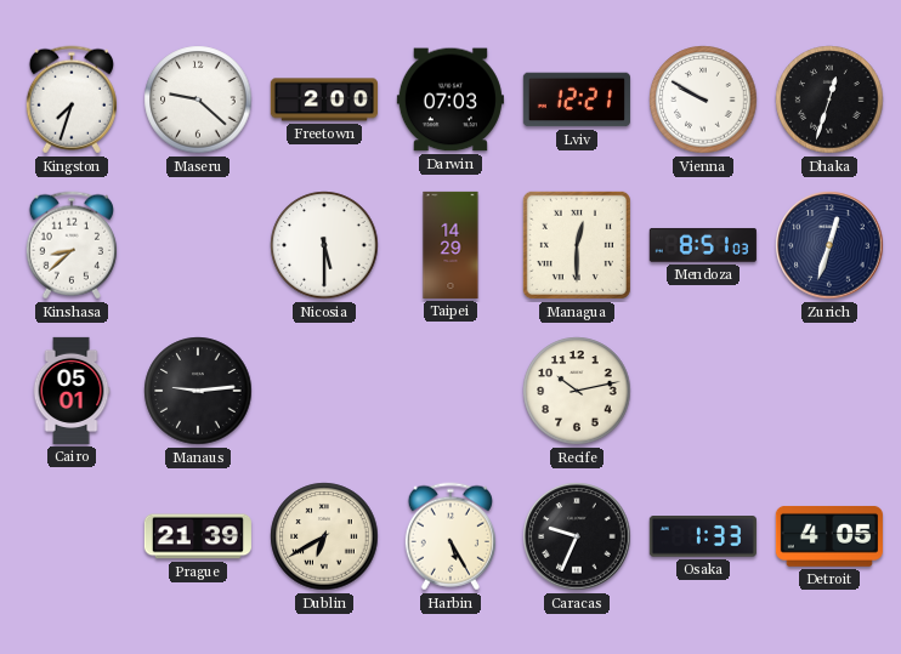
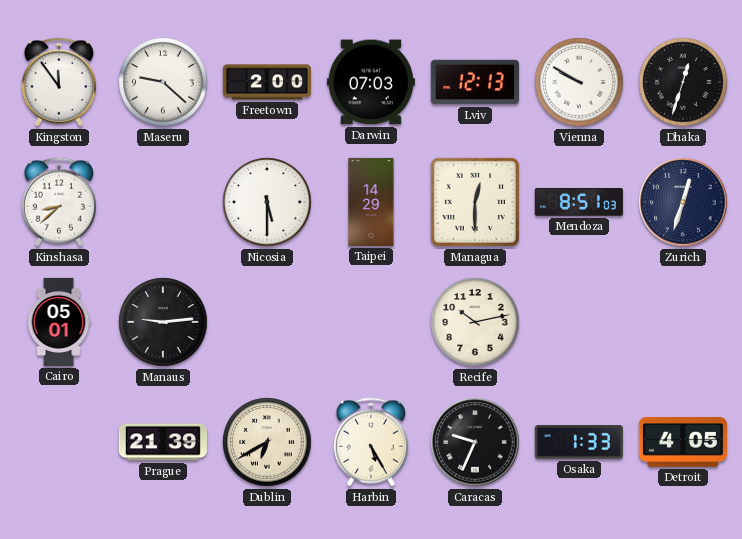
Kingston: 7:33 -> 11:54
Lviv: 12:21 -> 12:13
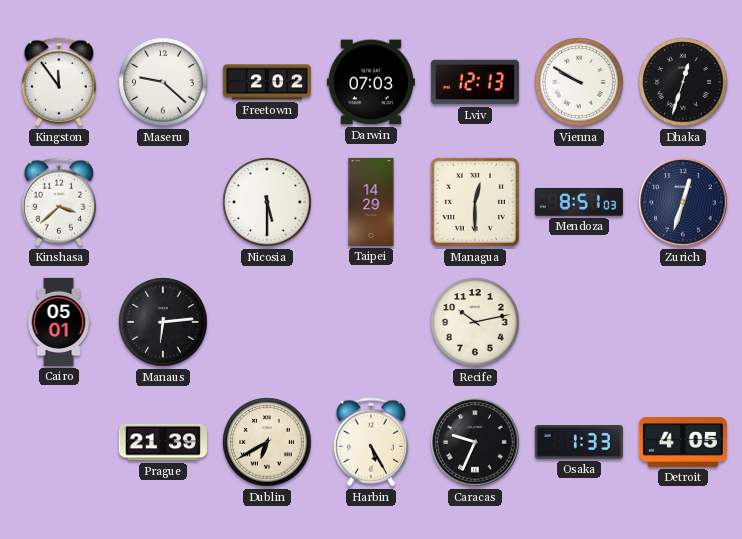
Freetown: 2:00 -> 2:02
Kinshasa: 8:38 -> 3:38
Manaus: 9:14 -> 6:14
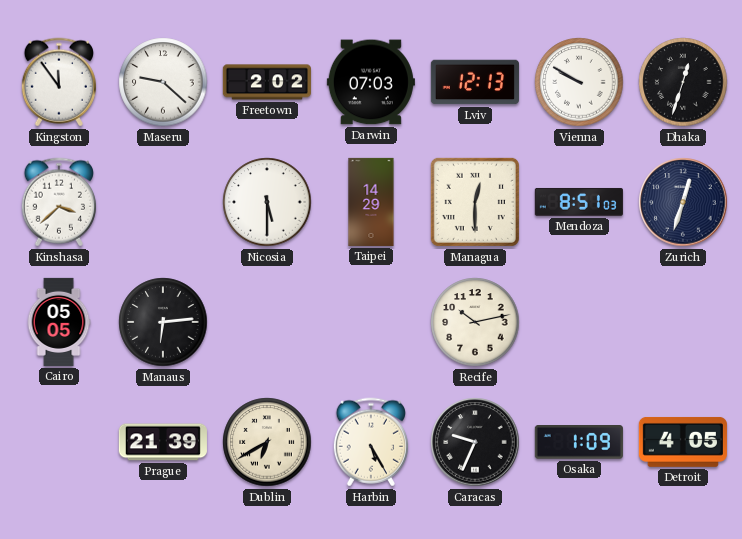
Cairo: 05:01 -> 05:05
Osaka: 1:33 -> 1:09
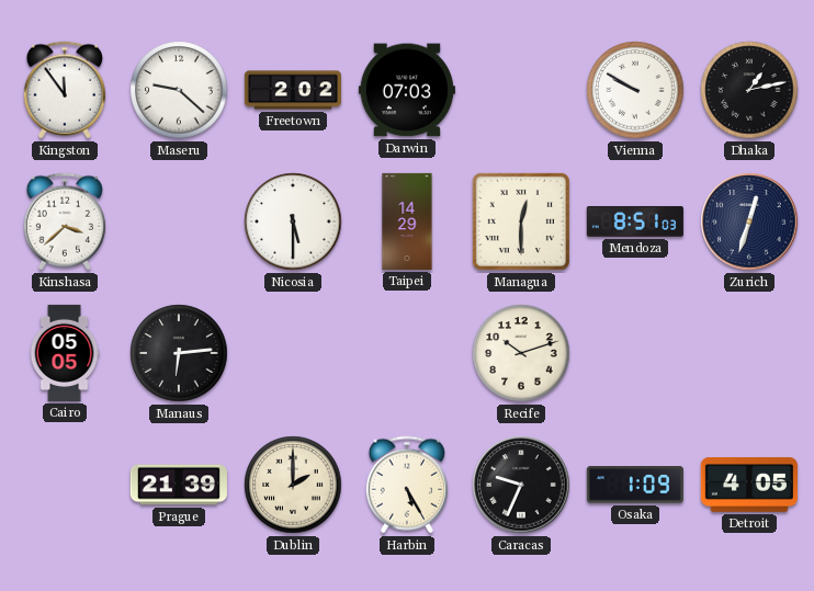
Lviv: 12:13 -> none
Dhaka: 12:33 -> 1:13
Recife: 10:13 -> 10:12
Dublin: 6:40 -> 2:00
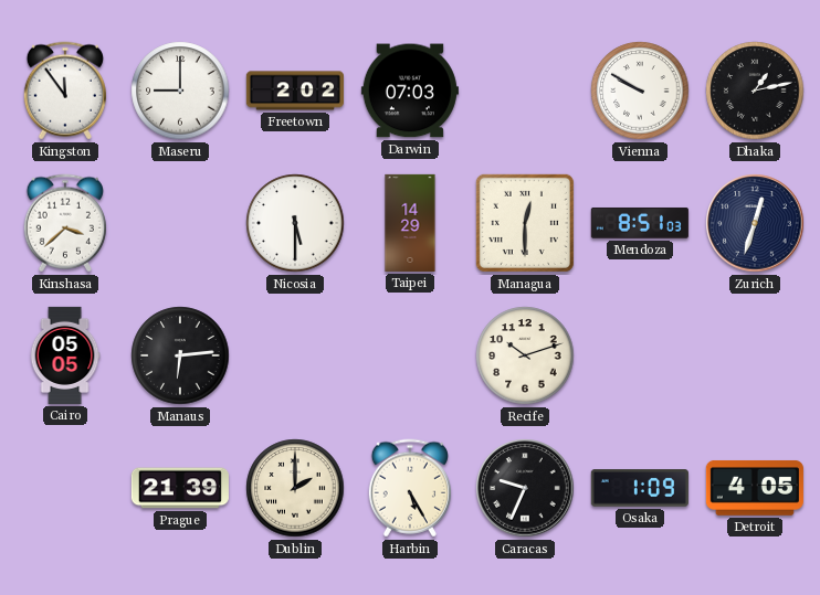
Maseru: 9:22 -> 9:00
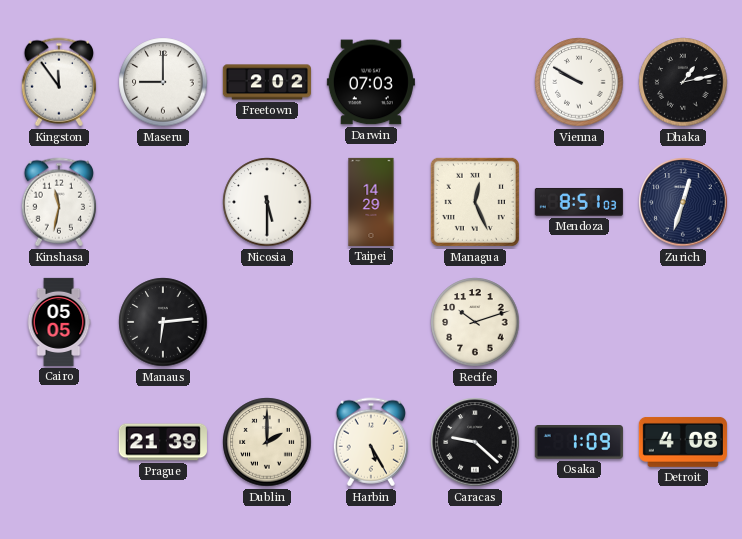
Kinshasa: 3:38 -> 11:32
Managua: 12:30 -> 12:26
Caracas: 9:34 -> 9:22
Detroit: 4:05 -> 4:08
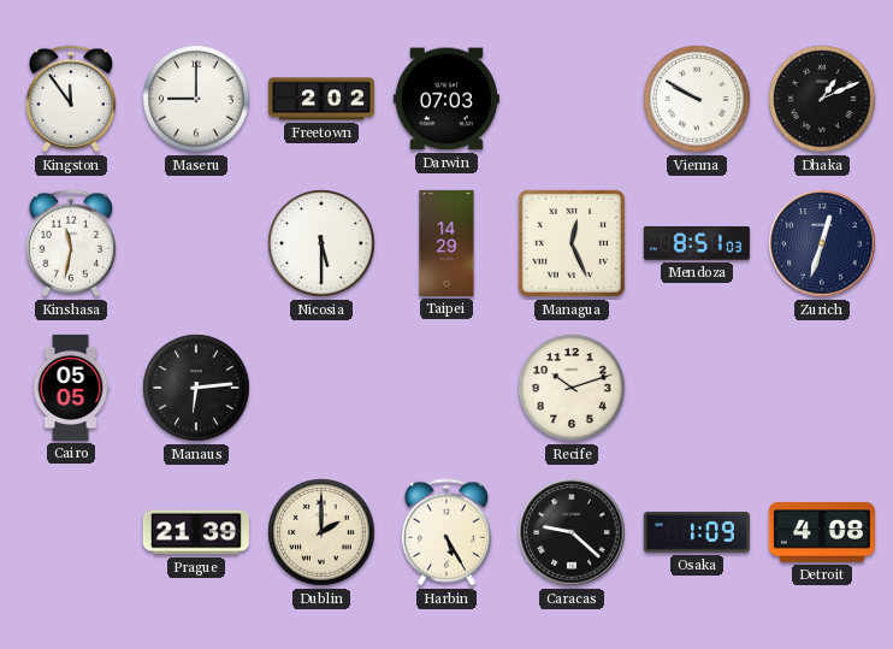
Dhaka: 1:13 -> 1:11
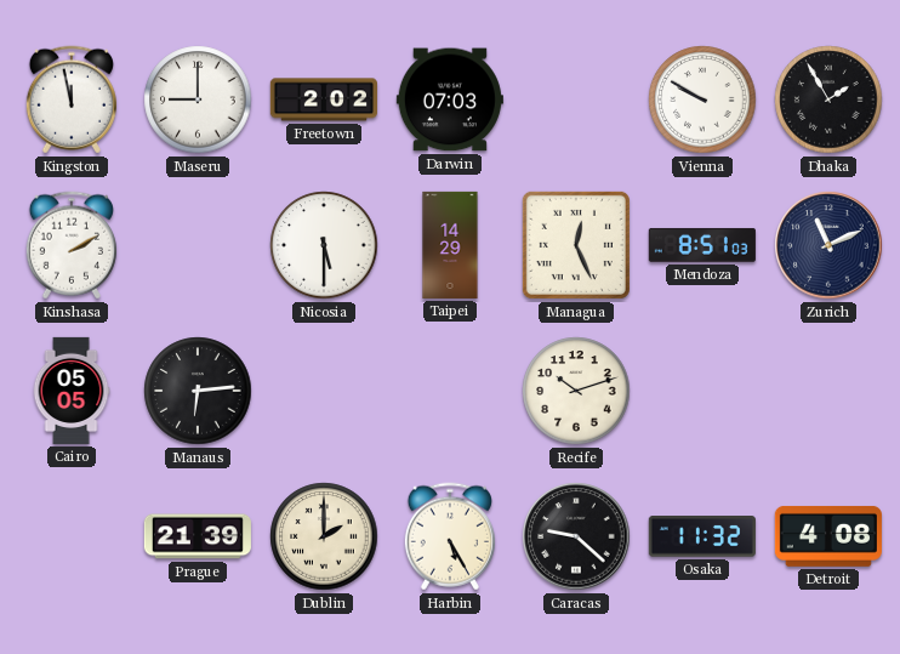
Kingston: 11:54 -> 11:58
Dhaka: 1:11 -> 1:55
Kinshasa: 11:32 -> 2:10
Zurich: 12:33 -> 11:11
Osaka: 1:09 -> 11:32
